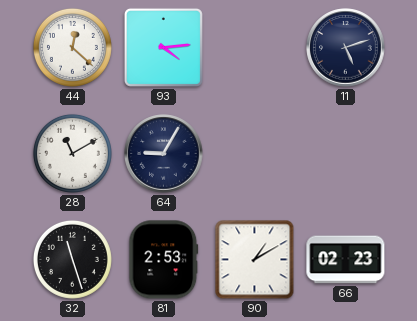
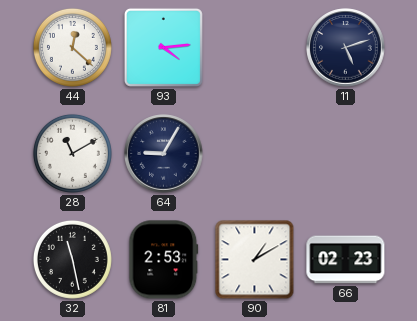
32: 11:27 -> 11:28
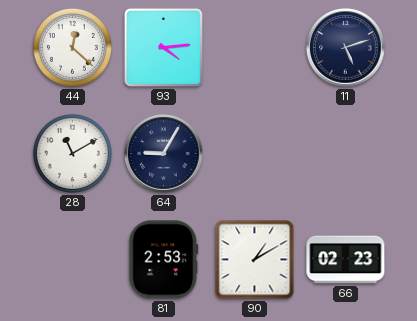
32: 11:28 -> none
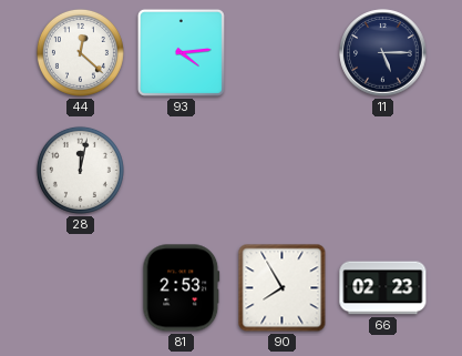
11: 5:12 -> 5:15
28: 11:10 -> 12:02
64: 9:05 -> none
90: 1:10 -> 7:55
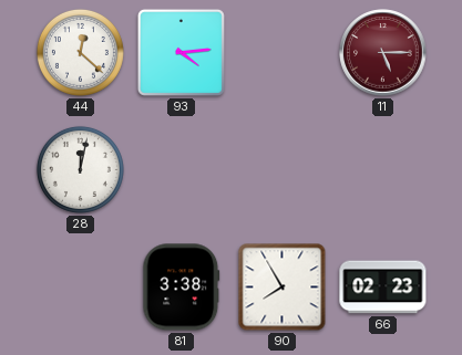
11 dial: navy -> burgundy
81: 2:53 -> 3:38
